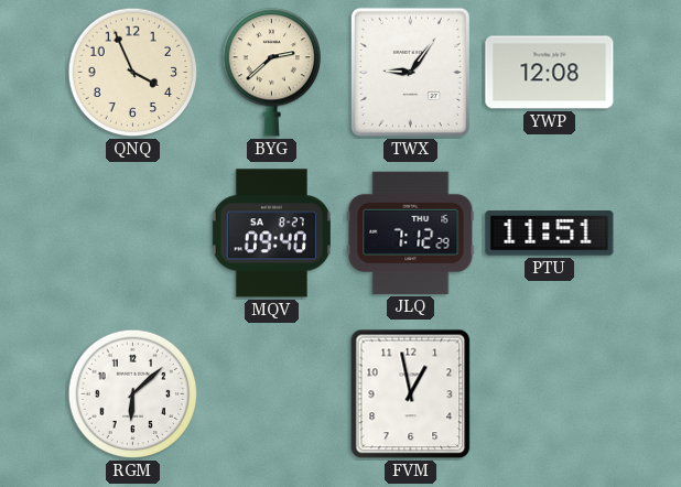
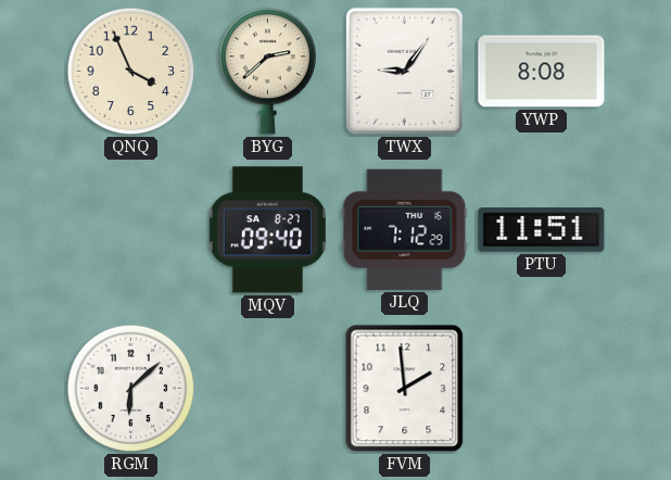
YWP: 12:08 -> 8:08
FVM: 12:58 -> 1:59
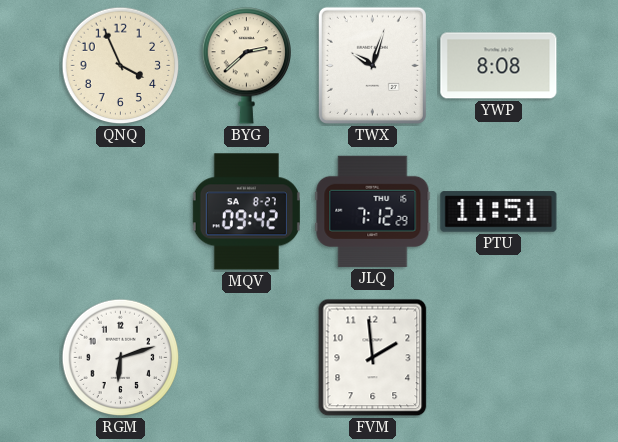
TWX: 9:06 -> 10:03
MQV: 09:40 -> 09:42
RGM: 6:08 -> 6:12
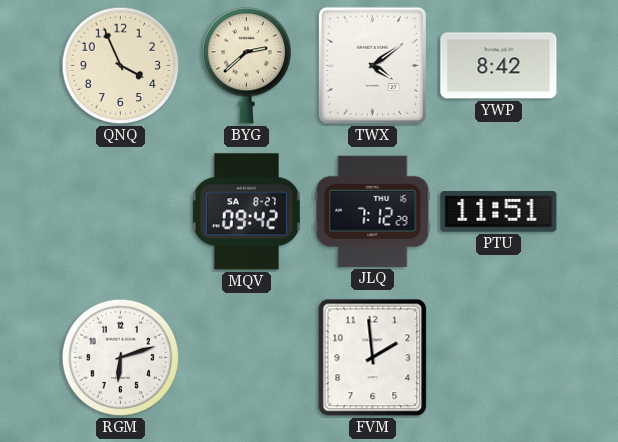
TWX: 10:03 -> 4:09
YWP: 8:08 -> 8:42
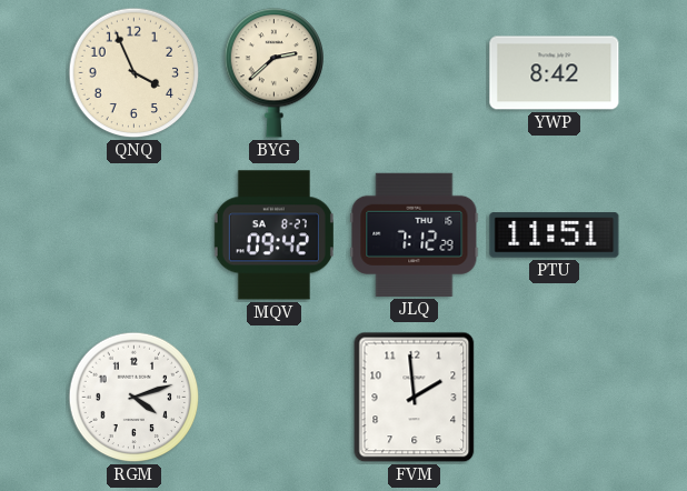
TWX: 4:09 -> none
RGM: 6:12 -> 4:12
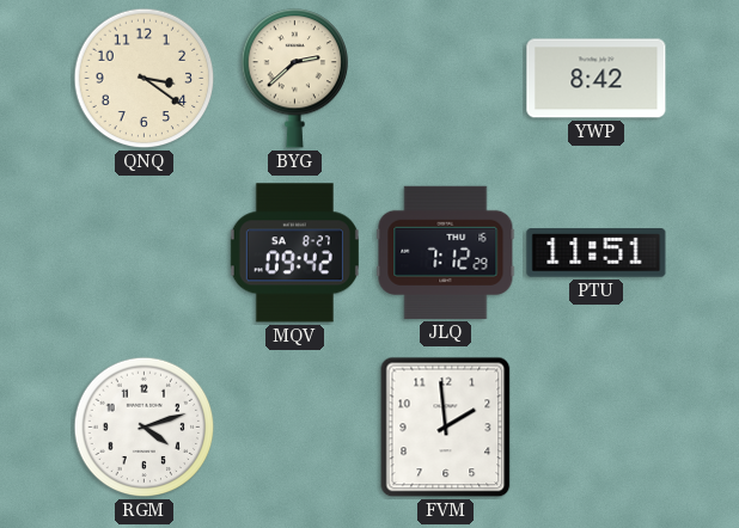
QNQ: 3:56 -> 3:21
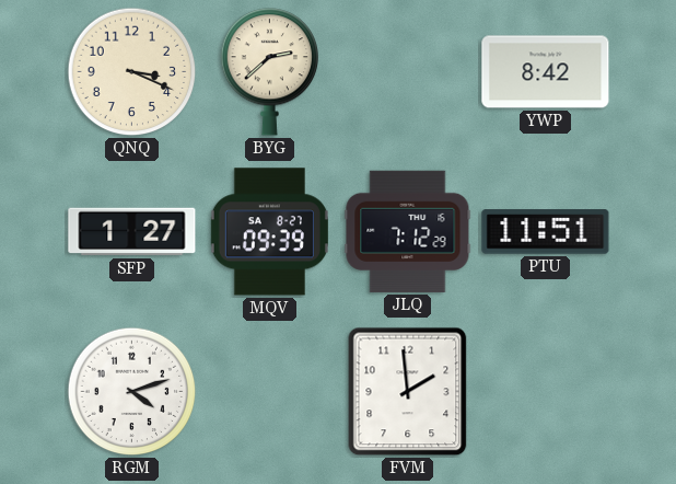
QNQ: 3:21 -> 3:19
SFP: none -> 1:27
MQV: 09:42 -> 09:39
